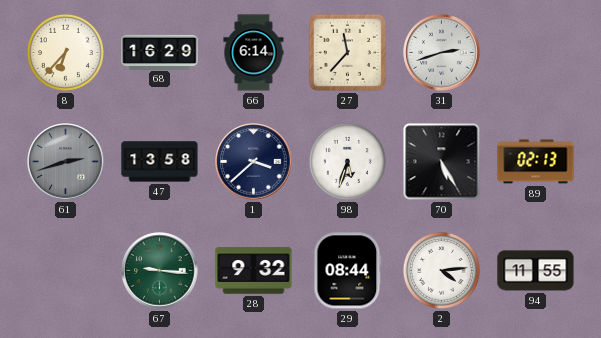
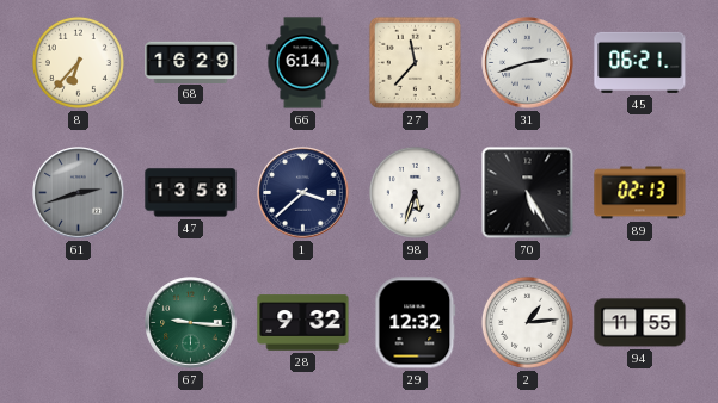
45: none -> 06:21
29: 08:44 -> 12:32
2: 4:14 -> 1:14
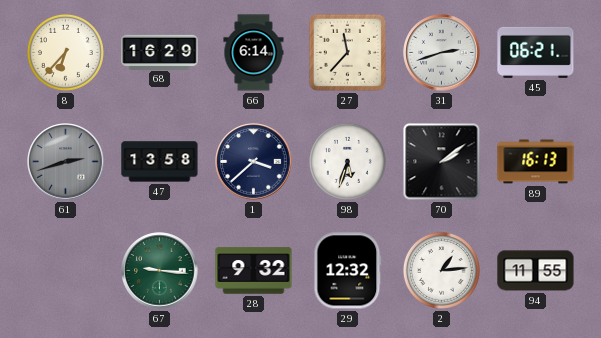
70: 5:25 -> 2:09
89: 02:13 -> 16:13
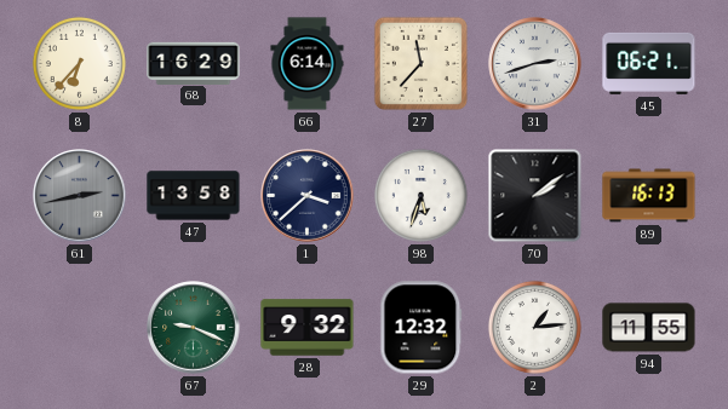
61: 2:42 -> 2:43
67: 9:16 -> 9:19
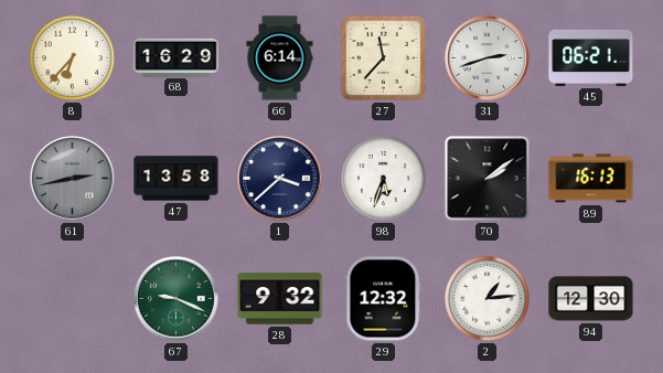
94: 11:55 -> 12:30
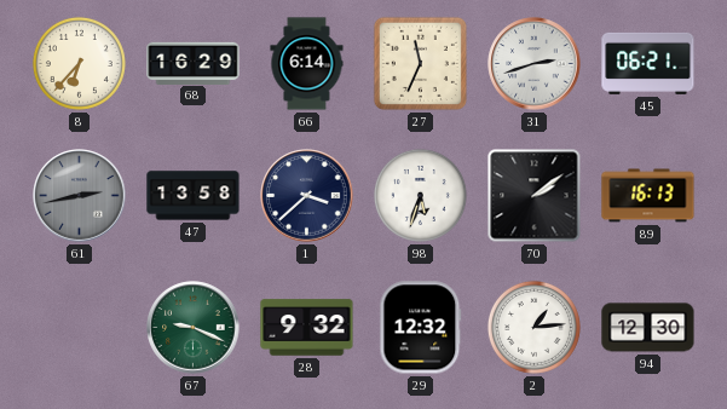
27: 11:37 -> 11:34
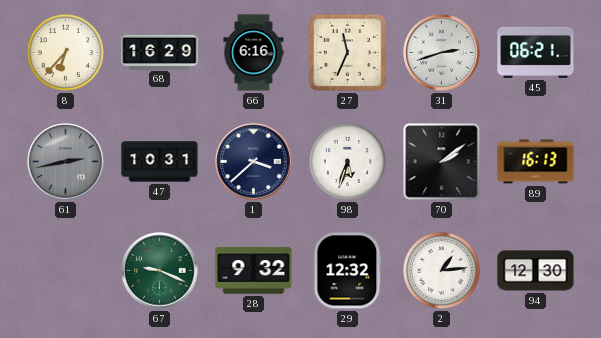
66: 6:14 -> 6:16
47: 13:58 -> 10:31
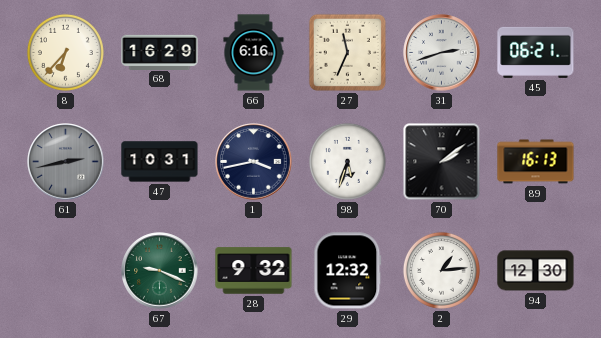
1: 3:38 -> 3:43
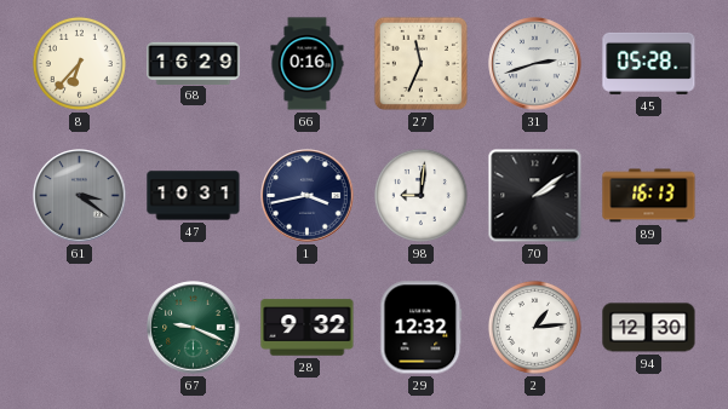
66: 6:16 -> 0:16
45: 06:21 -> 05:28
61: 2:43 -> 3:21
98: 5:33 -> 9:01
